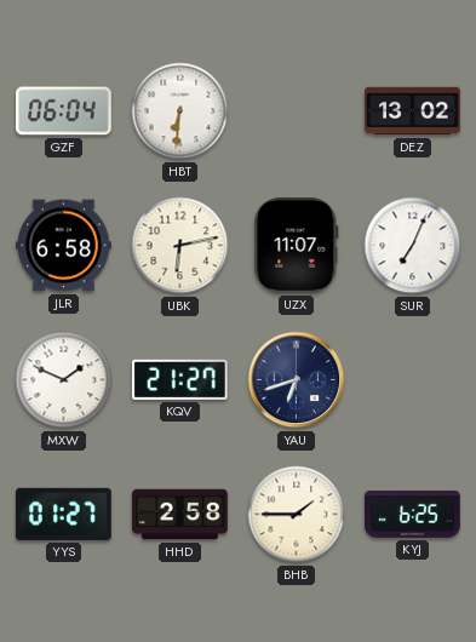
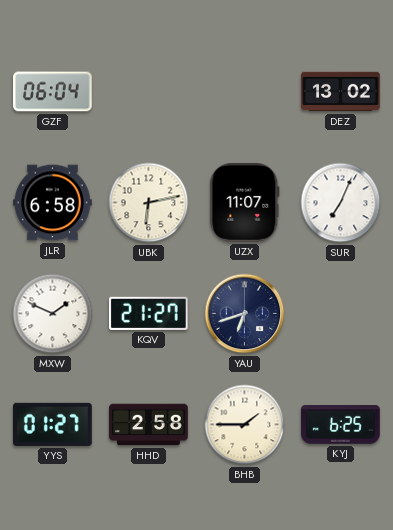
HBT: 6:31 -> none
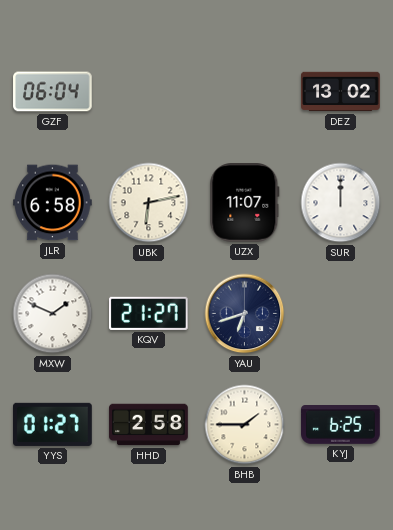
SUR: 7:04 -> 12:00
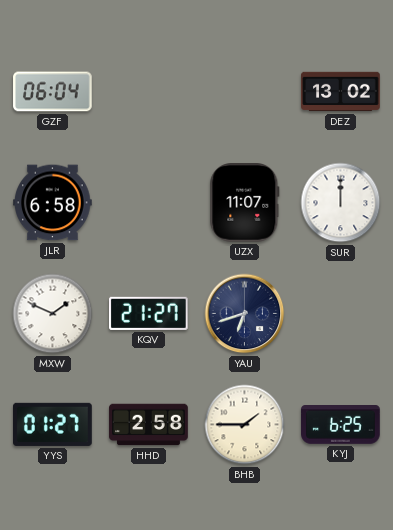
UBK: 6:13 -> none
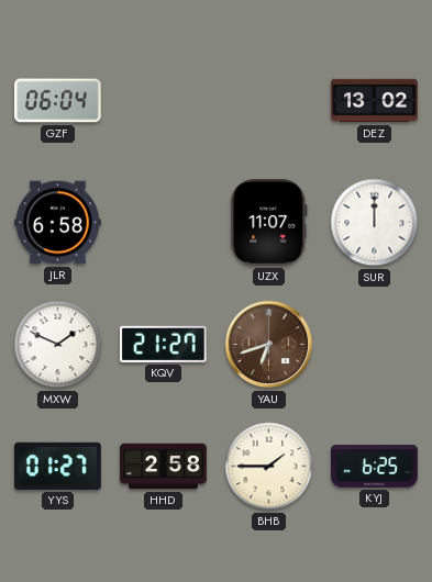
YAU dial: navy -> brown
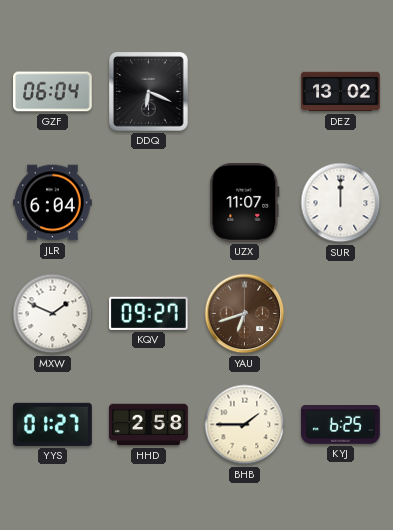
DDQ: none -> 6:19
JLR: 6:58 -> 6:04
KQV: 21:27 -> 09:27
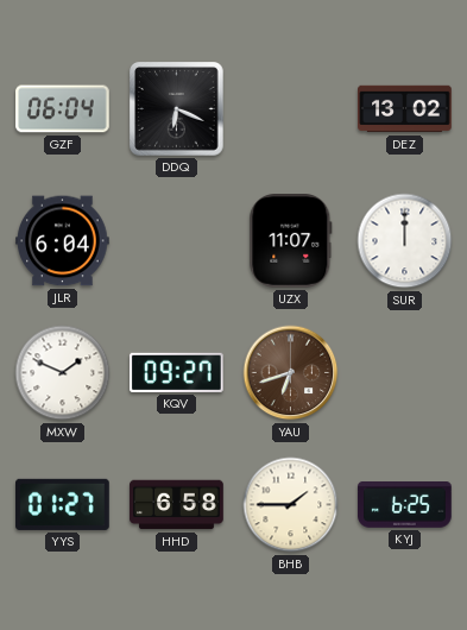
HHD: 2:58 -> 6:58
